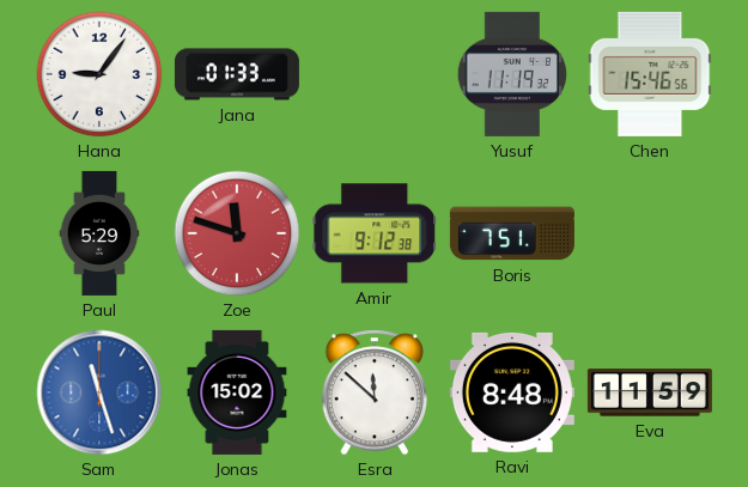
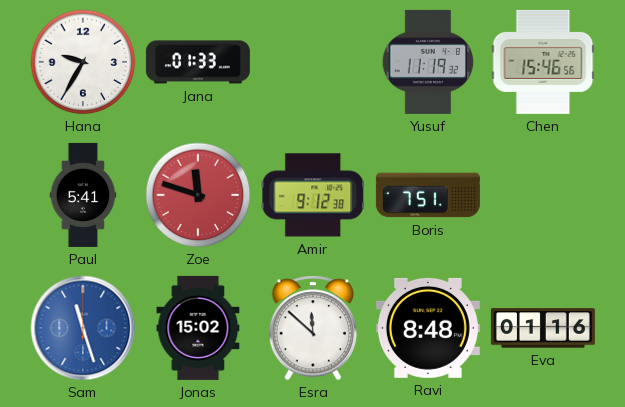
Hana: 9:06 -> 9:35
Paul: 5:29 -> 5:41
Eva: 11:59 -> 01:16
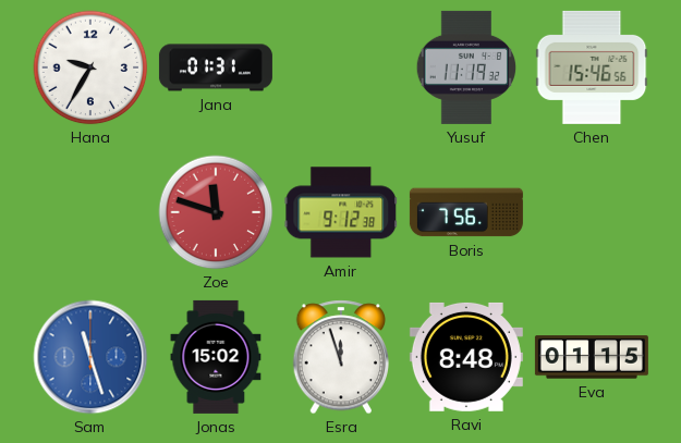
Jana: 01:33 -> 01:31
Paul: 5:41 -> none
Boris: 7:51 -> 7:56
Esra: 11:52 -> 11:57
Eva: 01:16 -> 01:15
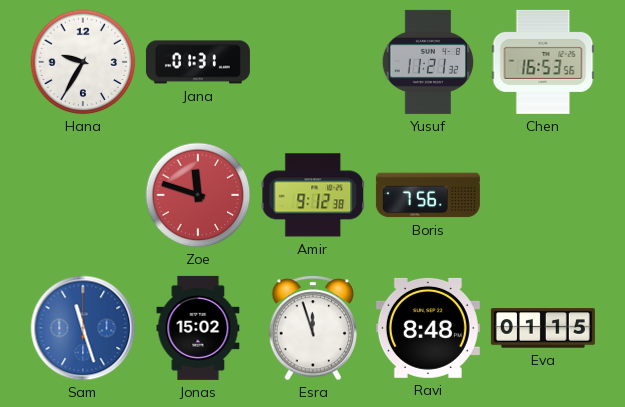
Yusuf: 11:19 -> 11:21
Chen: 15:46 -> 16:53
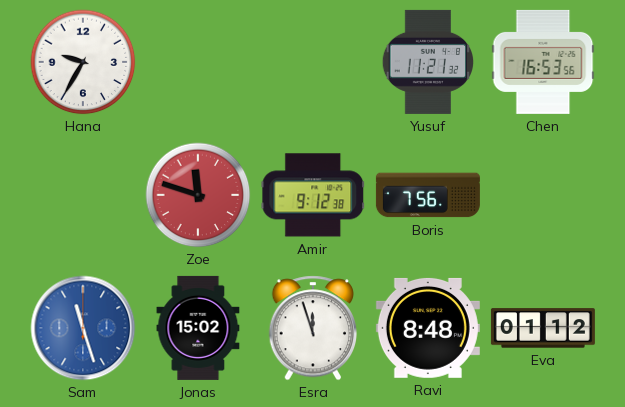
Jana: 01:31 -> none
Eva: 01:15 -> 01:12
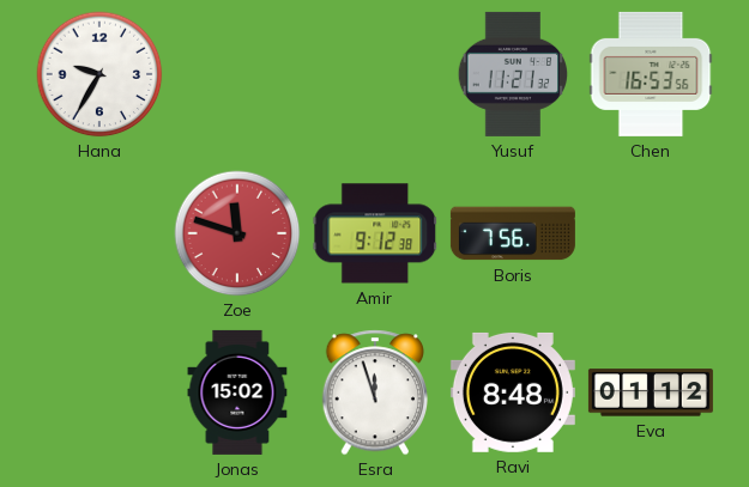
Sam: 11:27 -> none
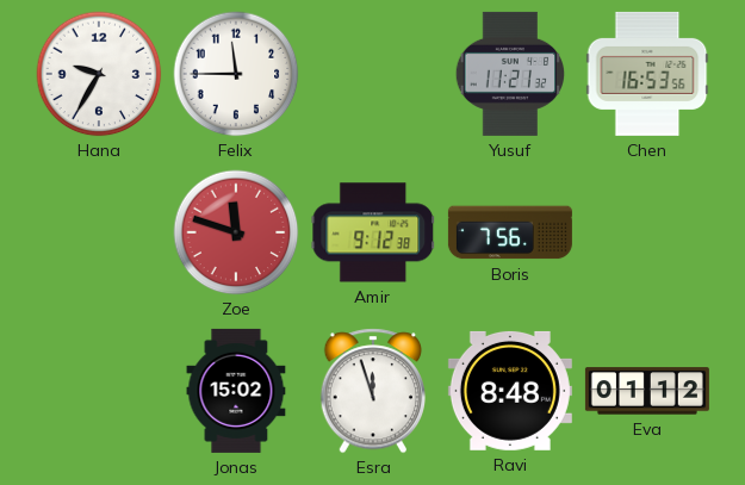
Felix: none -> 11:45
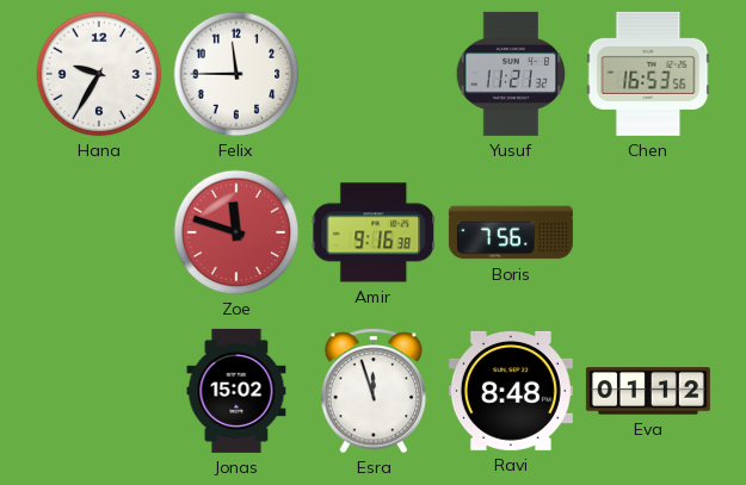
Amir: 9:12 -> 9:16
